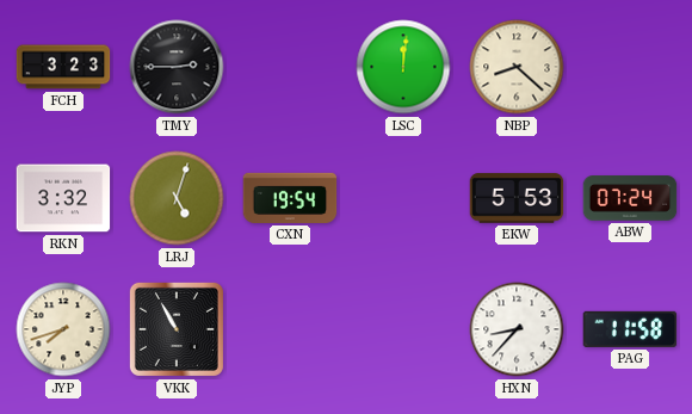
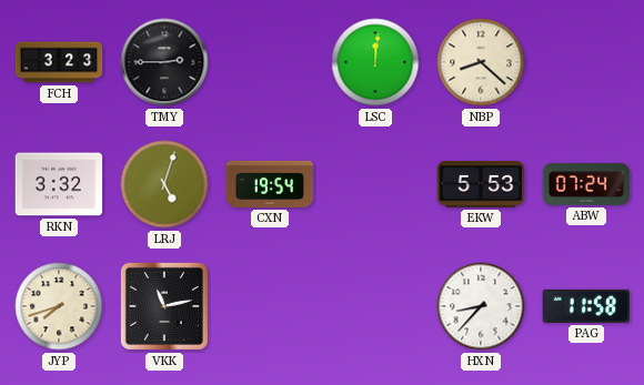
VKK: 10:55 -> 11:13
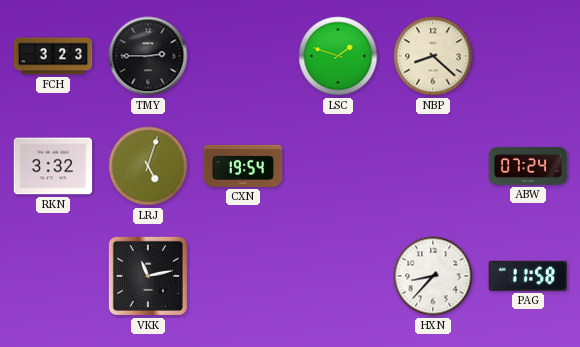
LSC: 12:01 -> 1:48
EKW: 5:53 -> none
JYP: 7:42 -> none
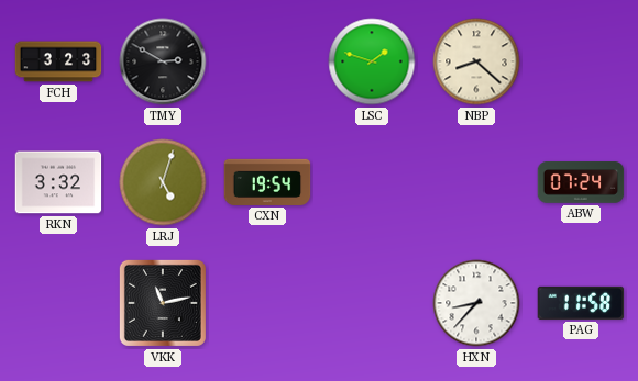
TMY: 2:45 -> 2:50
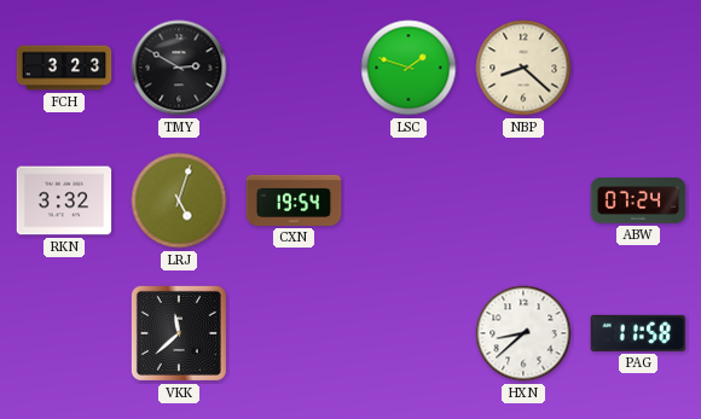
VKK: 11:13 -> 11:38
HXN: 8:37 -> 8:38
